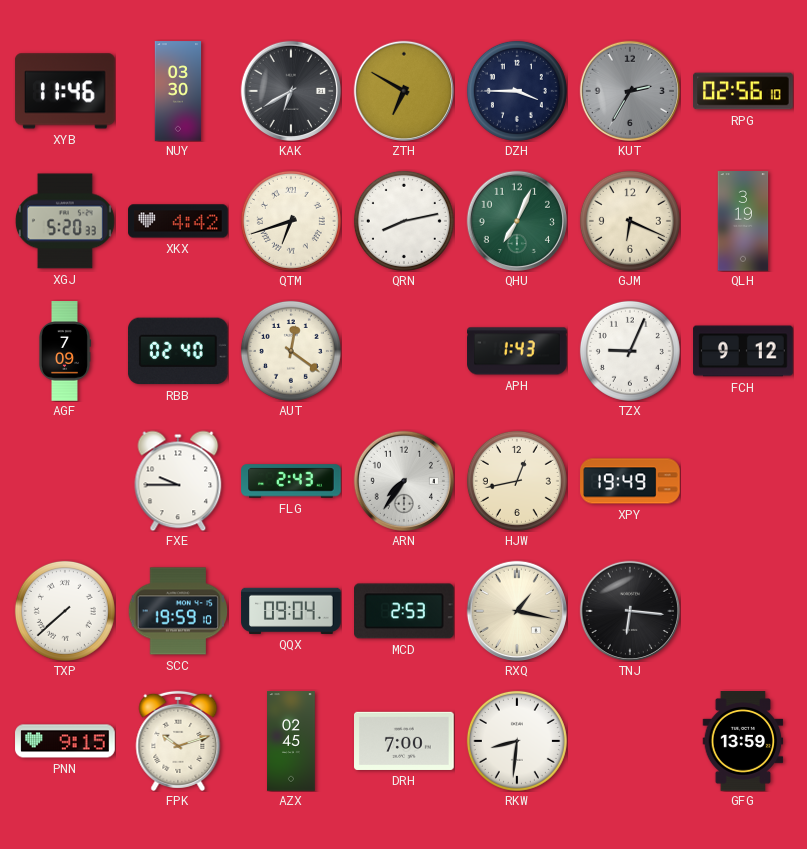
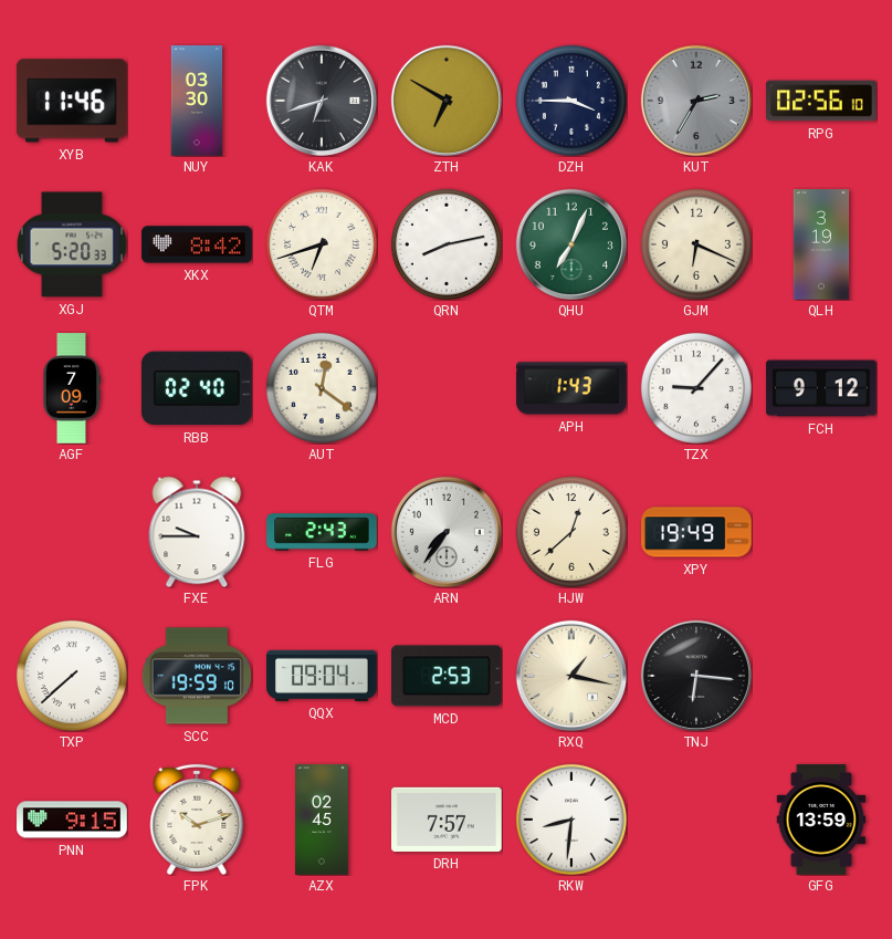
KAK: 6:40 -> 6:42
XKX: 4:42 -> 8:42
TZX: 9:04 -> 9:07
HJW: 12:43 -> 12:38
DRH: 7:00 -> 7:57
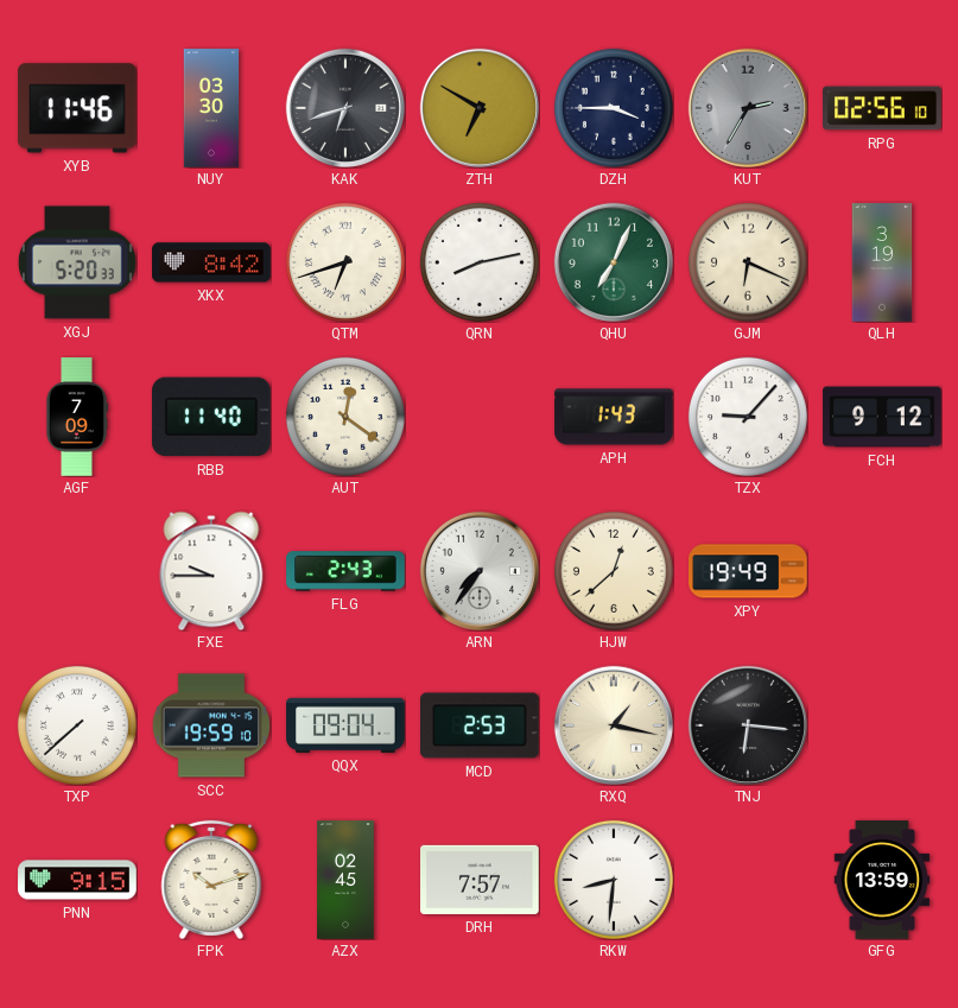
RBB: 02:40 -> 11:40
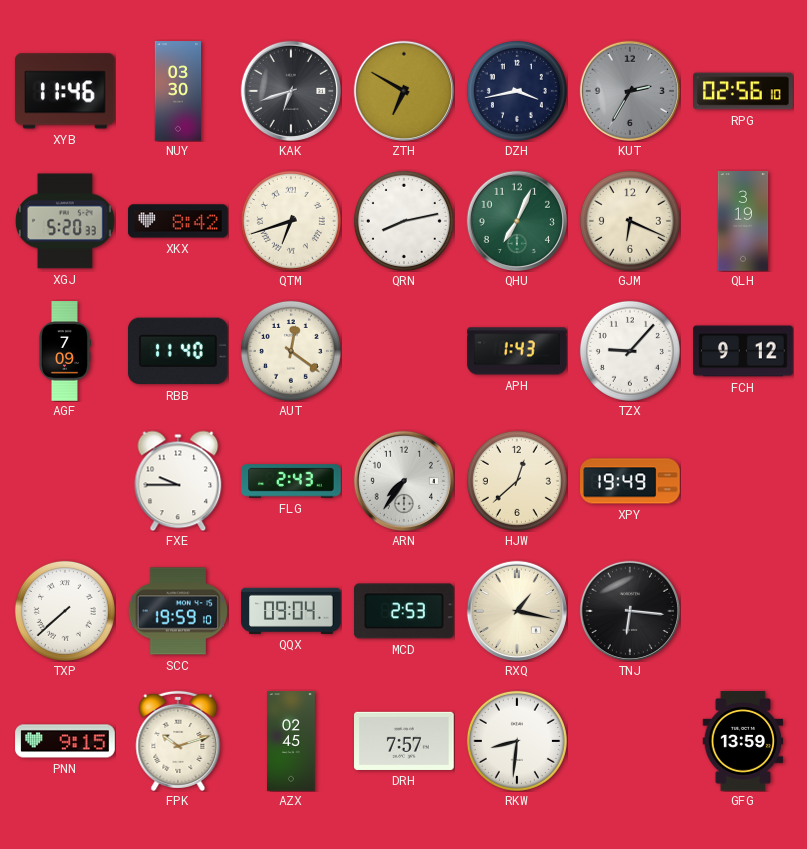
DZH: 3:45 -> 3:43
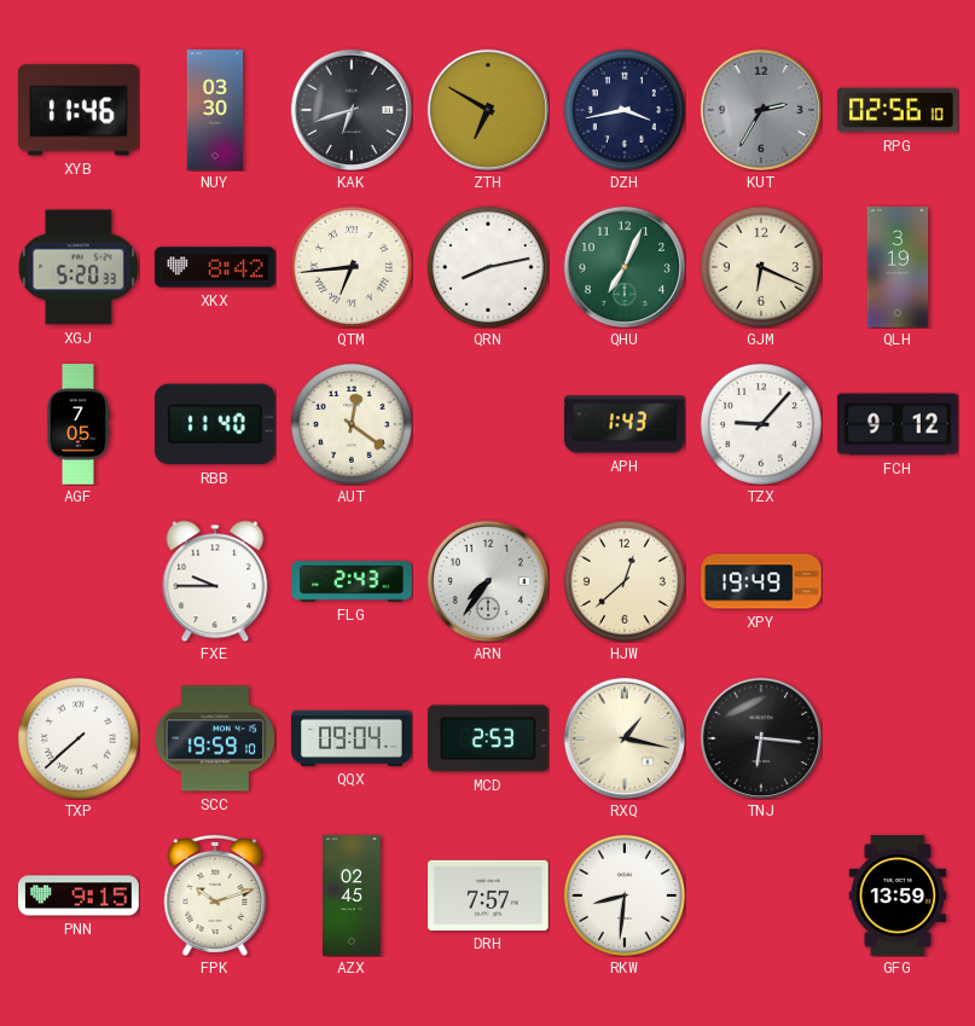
QTM: 6:42 -> 6:44
AGF: 7:09 -> 7:05
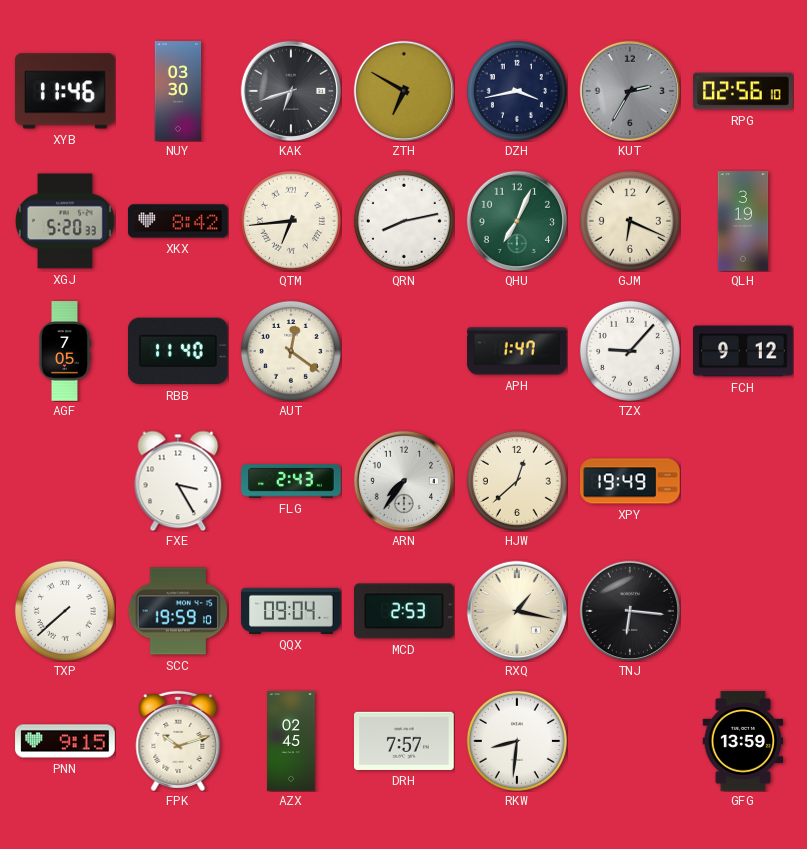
APH: 1:43 -> 1:47
FXE: 9:45 -> 3:25
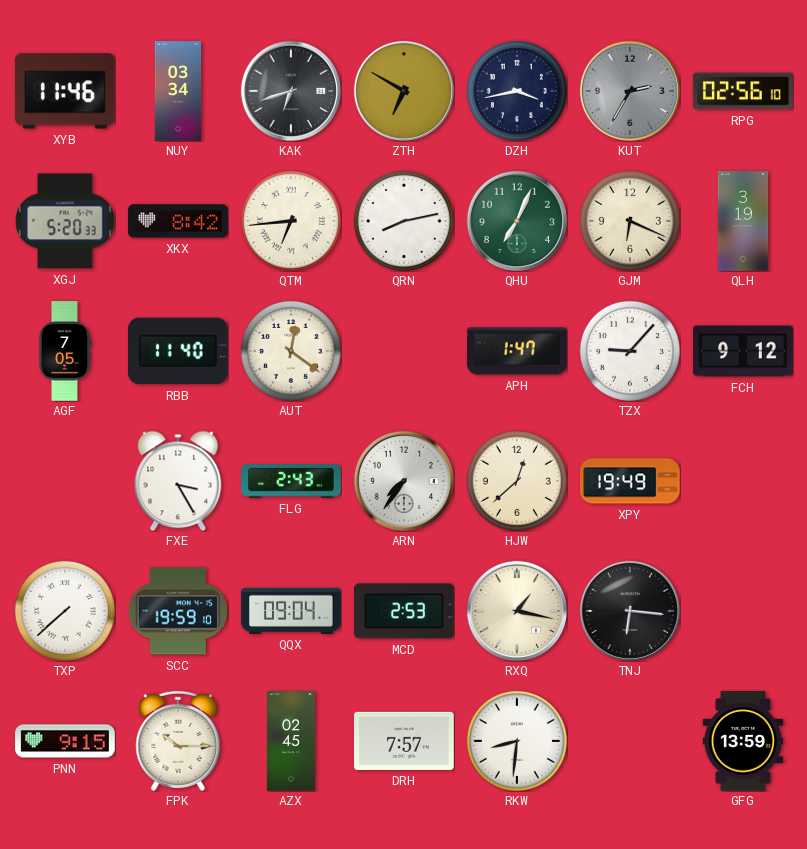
NUY: 03:30 -> 03:34
FPK: 10:12 -> 10:15
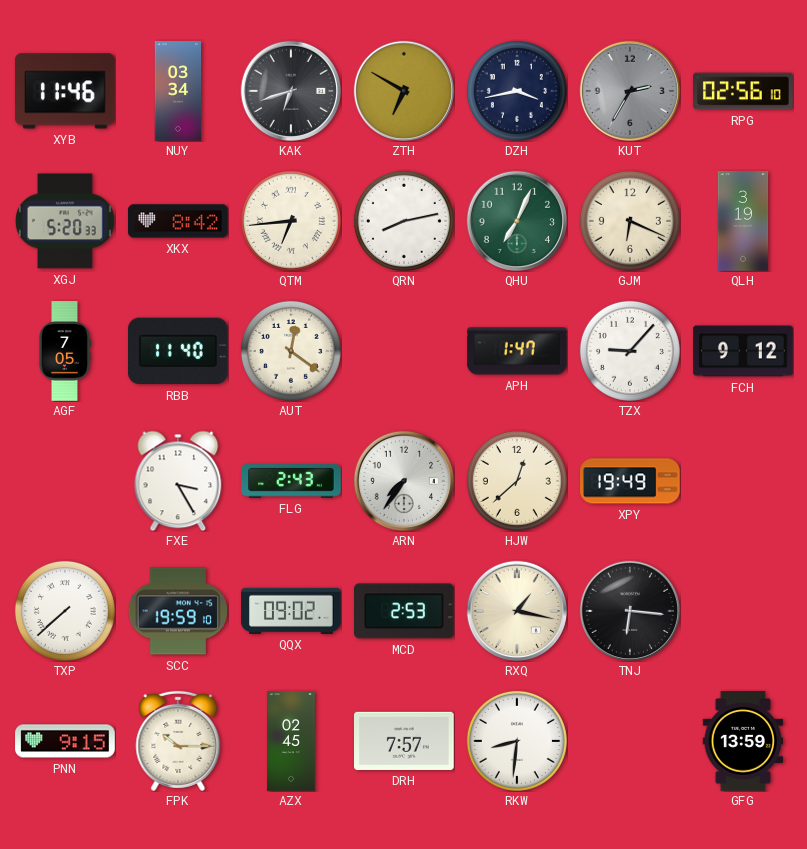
QQX: 09:04 -> 09:02
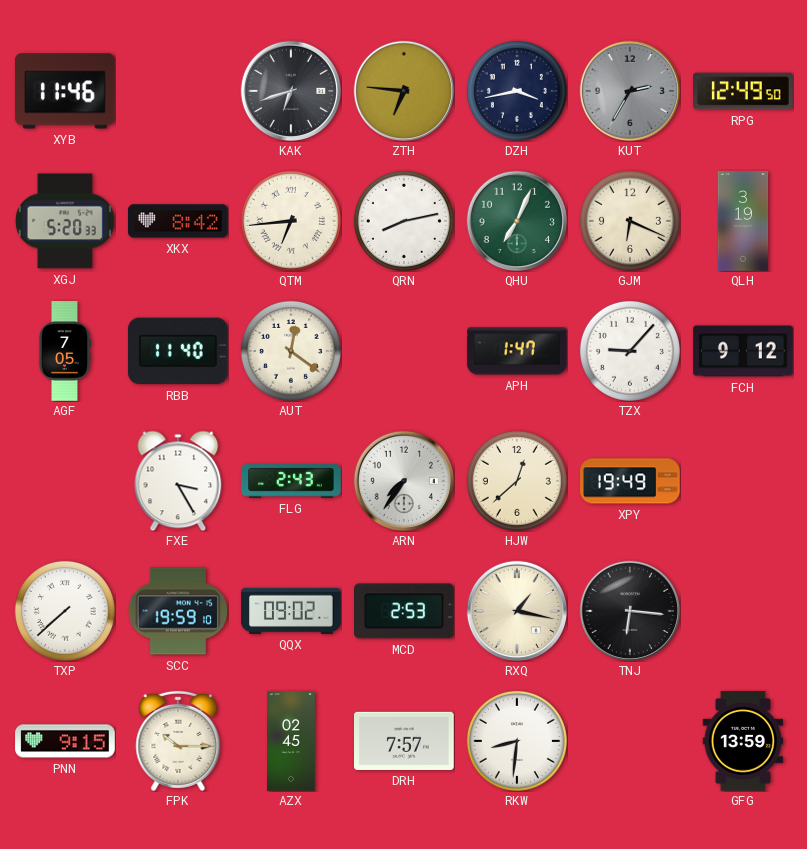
NUY: 03:34 -> none
ZTH: 6:50 -> 6:46
RPG: 02:56 -> 12:49
